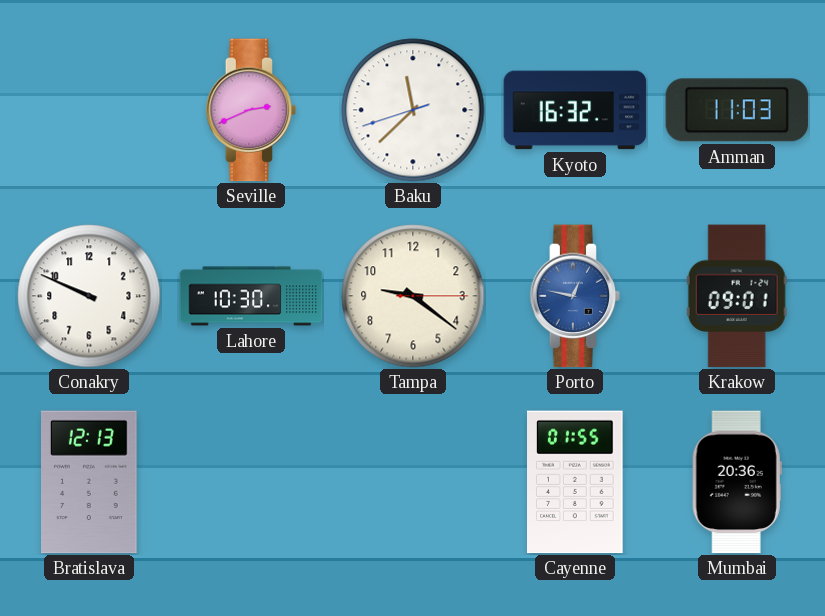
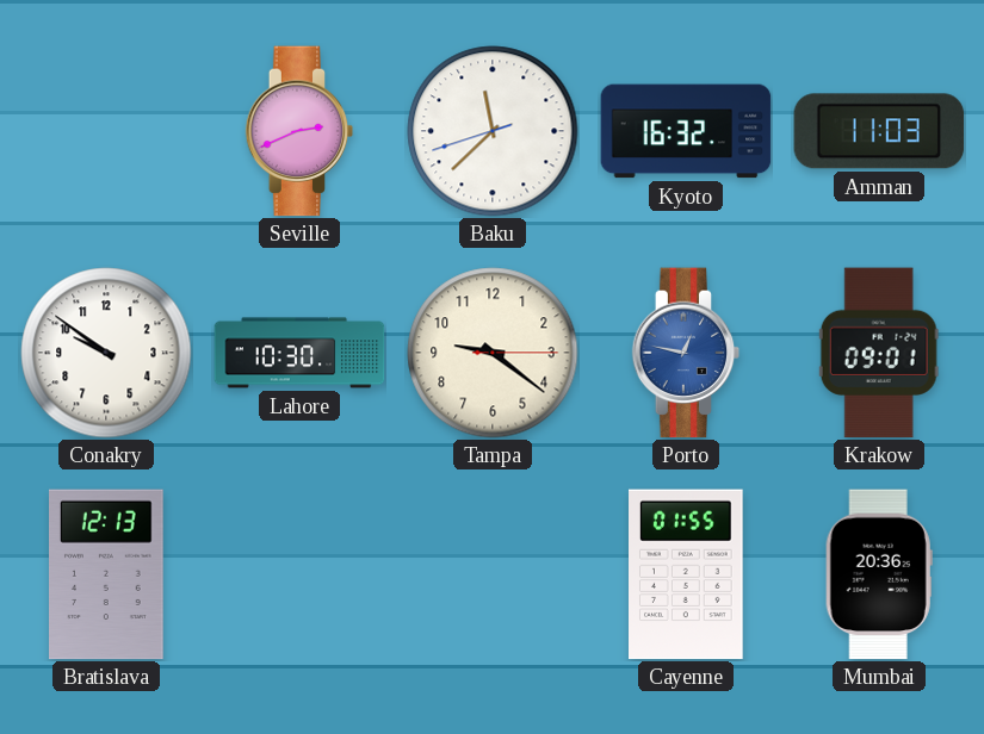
Conakry: 9:49 -> 9:51
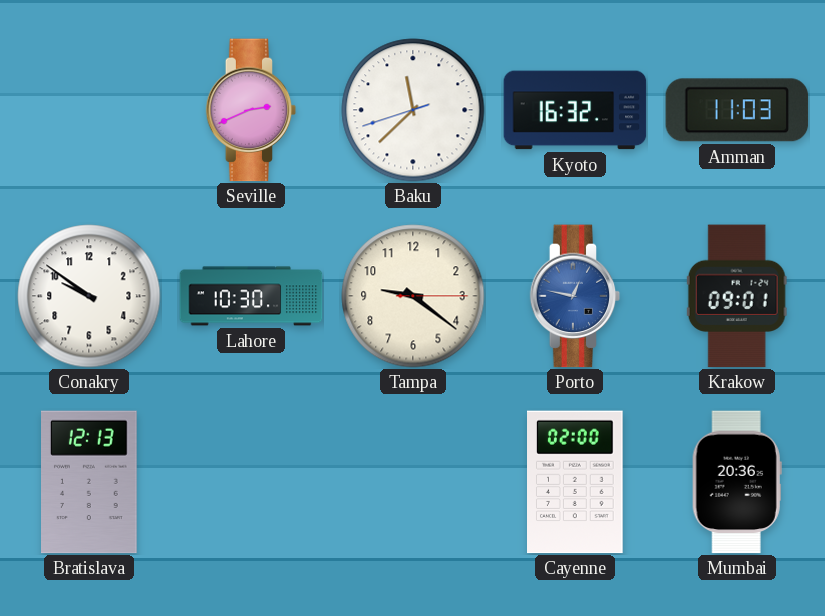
Cayenne: 01:55 -> 02:00
